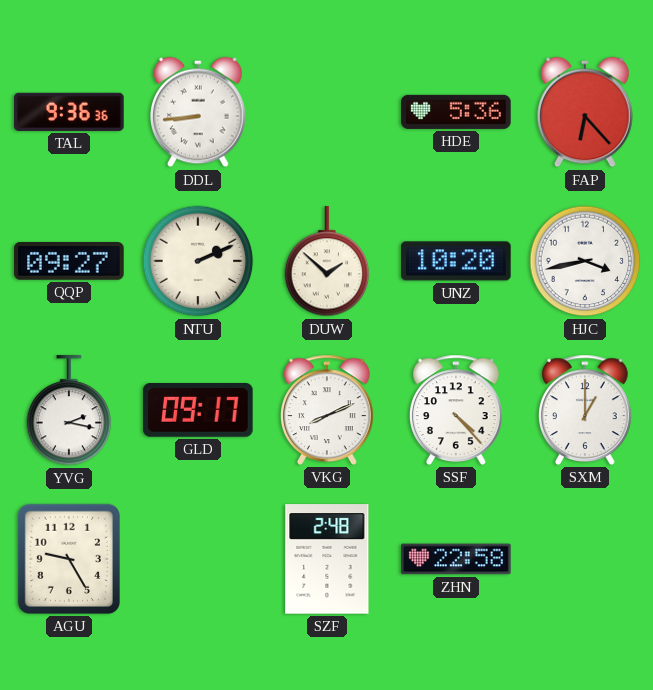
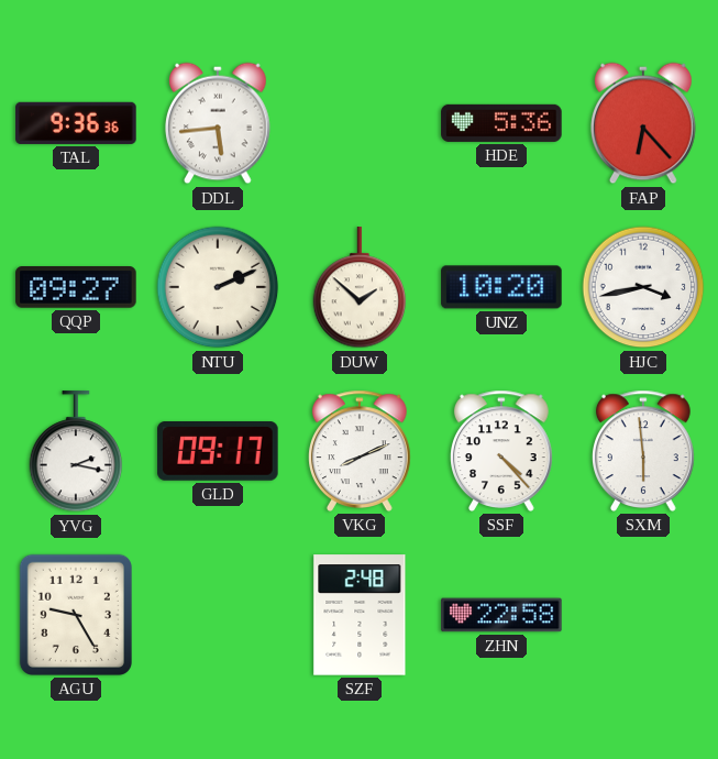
DDL: 8:44 -> 5:44
SXM: 1:00 -> 5:59
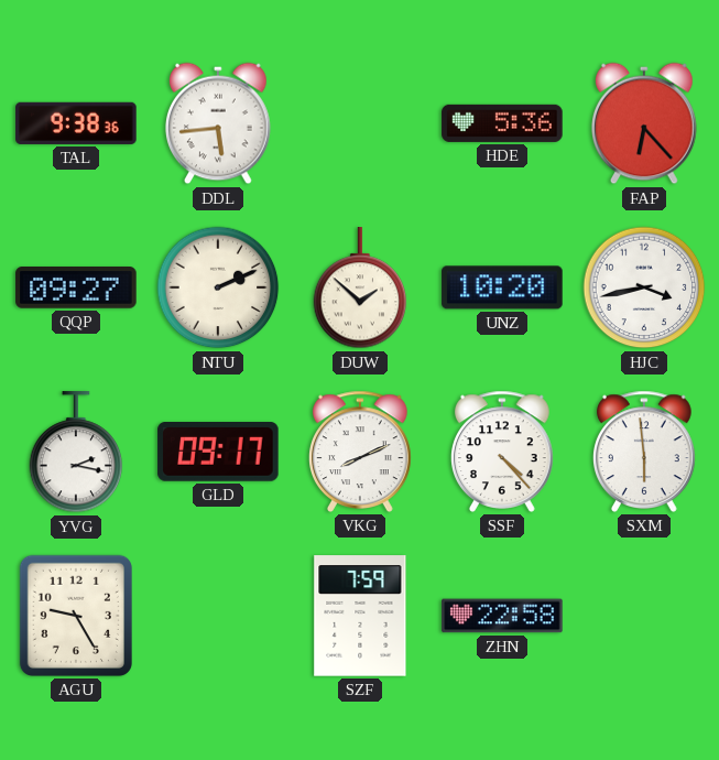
TAL: 9:36 -> 9:38
SZF: 2:48 -> 7:59
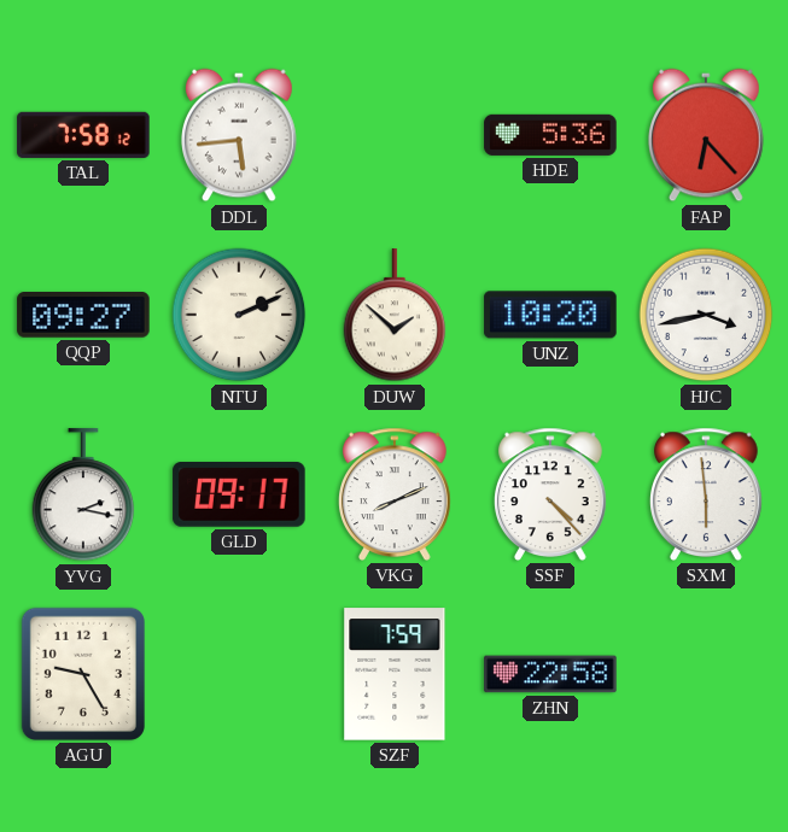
TAL: 9:38 -> 7:58
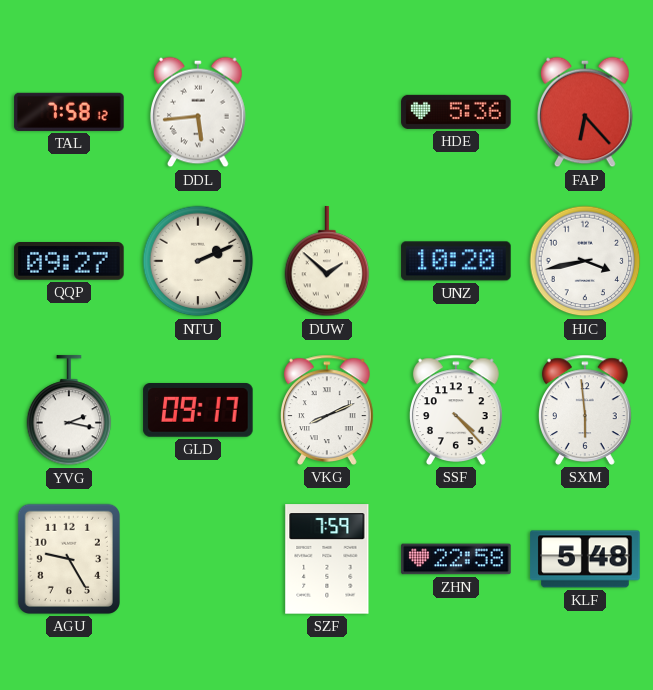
KLF: none -> 5:48
